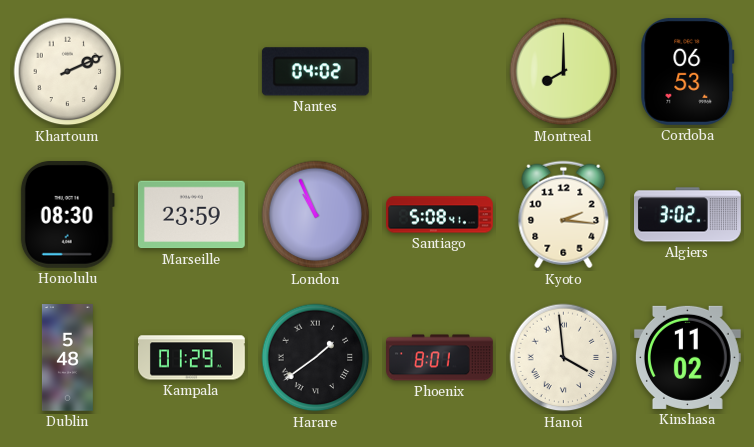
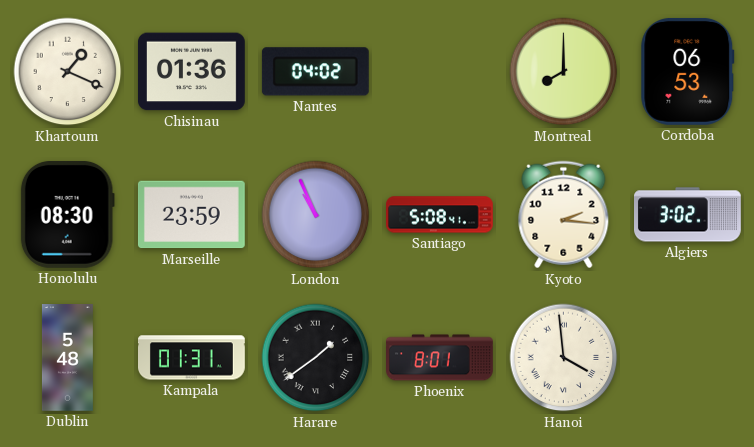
Khartoum: 2:11 -> 1:19
Chisinau: none -> 01:36
Kampala: 01:29 -> 01:31
Kinshasa: 11:02 -> none
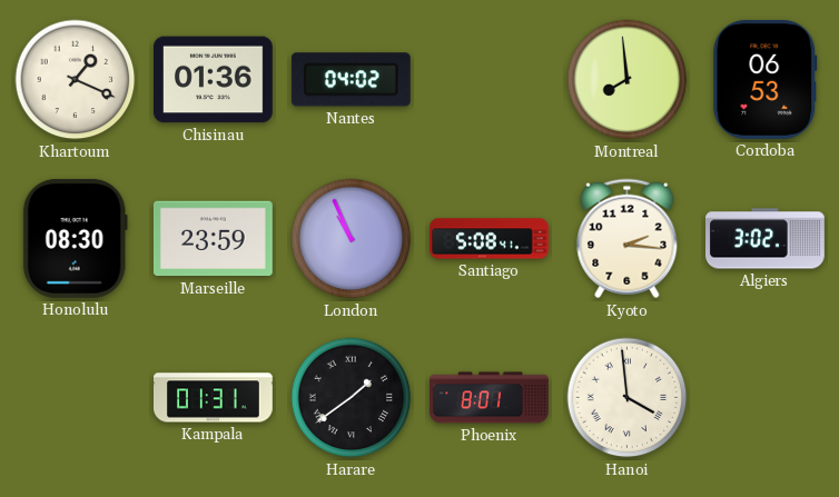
Montreal: 8:00 -> 7:59
Dublin: 5:48 -> none
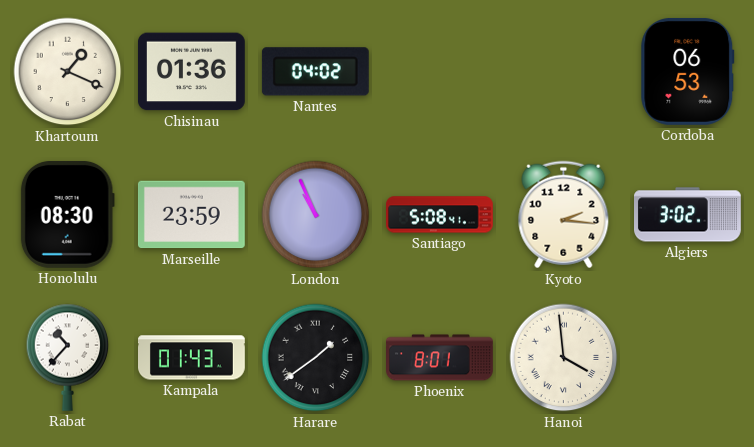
Montreal: 7:59 -> none
Rabat: none -> 10:37
Kampala: 01:31 -> 01:43
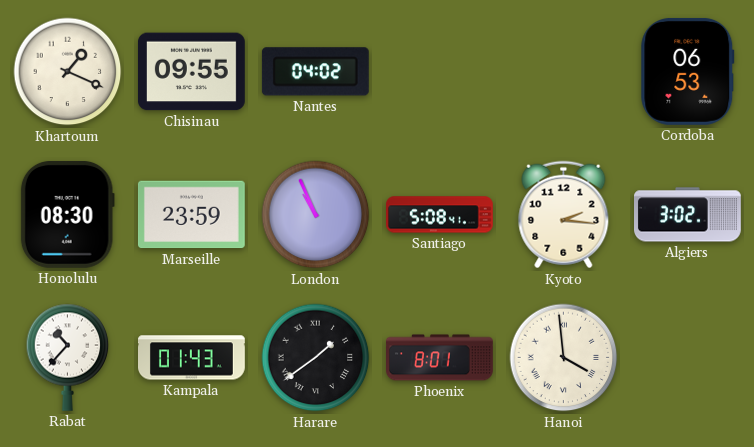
Chisinau: 01:36 -> 09:55
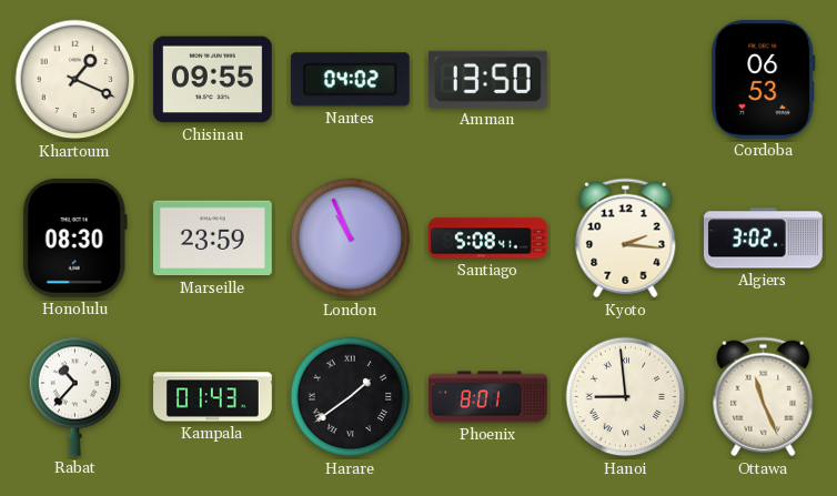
Amman: none -> 13:50
Hanoi: 3:59 -> 8:59
Ottawa: none -> 11:26
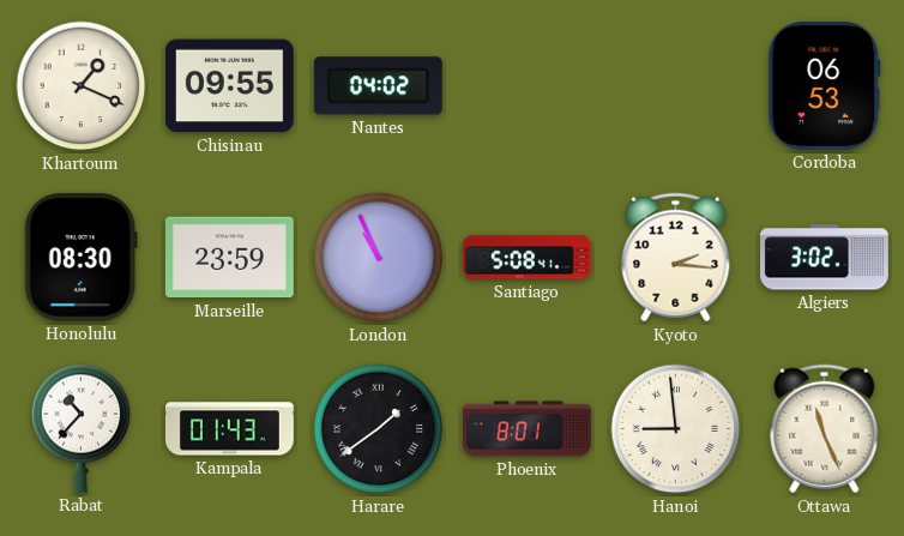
Amman: 13:50 -> none
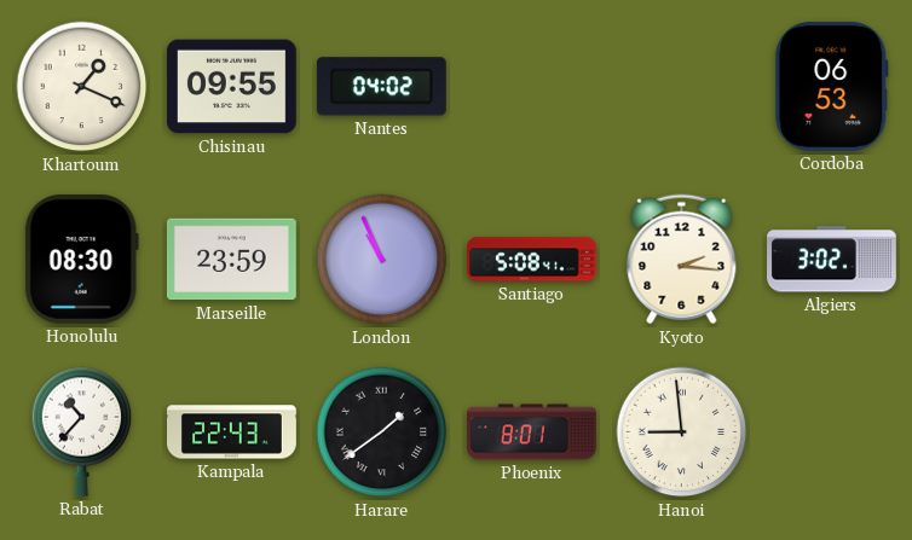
Kampala: 01:43 -> 22:43
Ottawa: 11:26 -> none
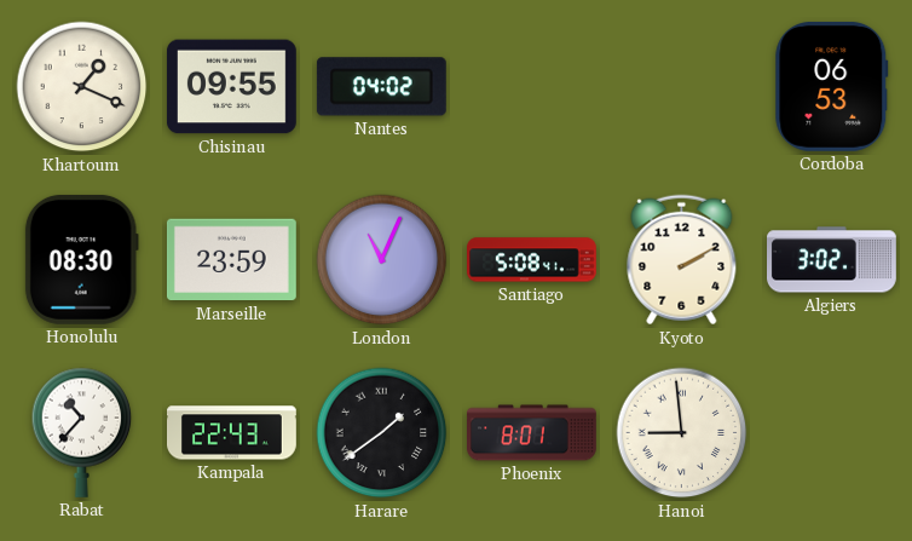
London: 10:56 -> 11:04
Kyoto: 2:16 -> 2:10
